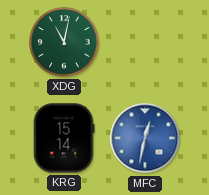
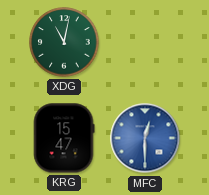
KRG: 15:14 -> 15:47
MFC: 12:32 -> 12:30
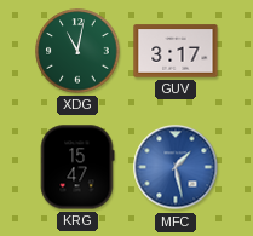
GUV: none -> 3:17
MFC: 12:30 -> 1:28
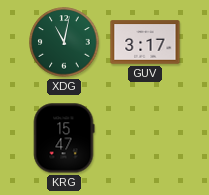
MFC: 1:28 -> none
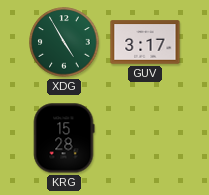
XDG: 11:02 -> 4:55
KRG: 15:47 -> 15:28
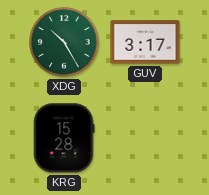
XDG: 4:55 -> 10:25
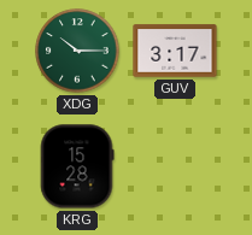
XDG: 10:25 -> 10:15
